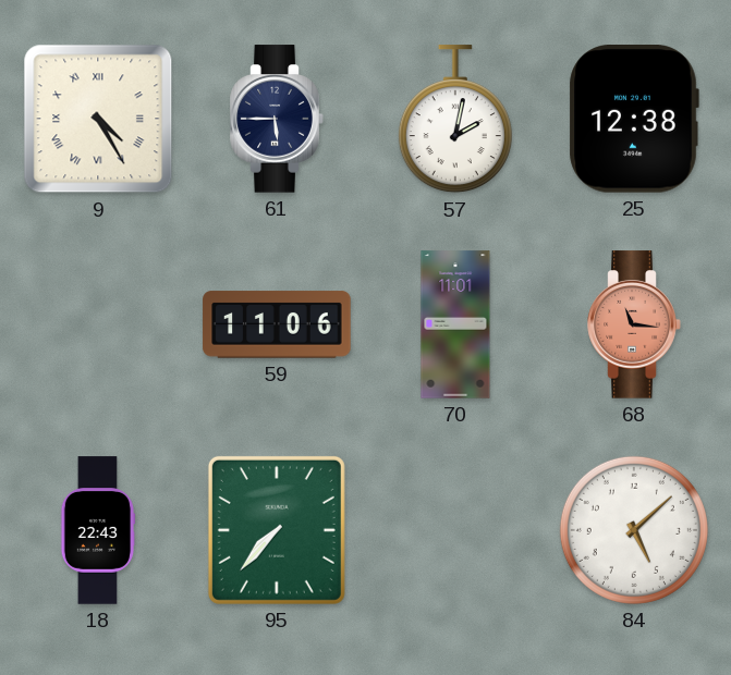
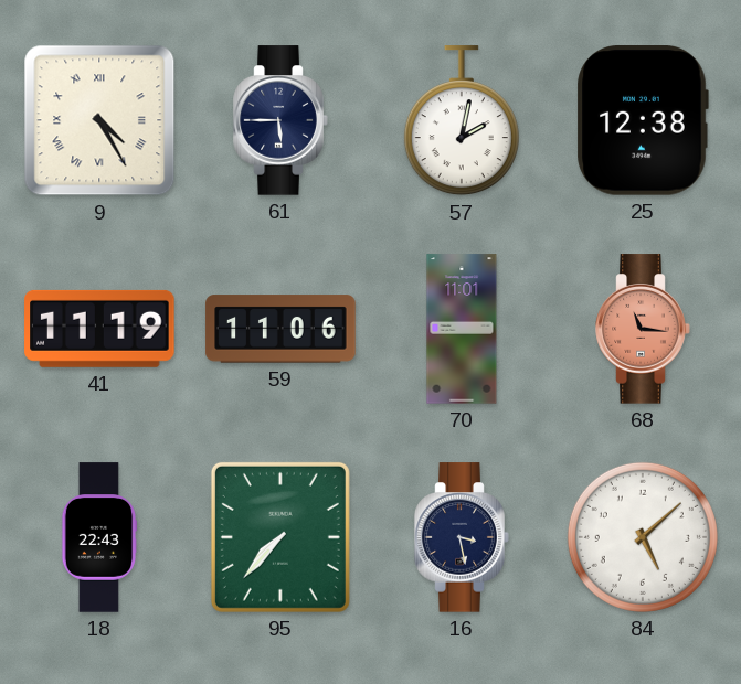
41: none -> 11:19
16: none -> 3:28
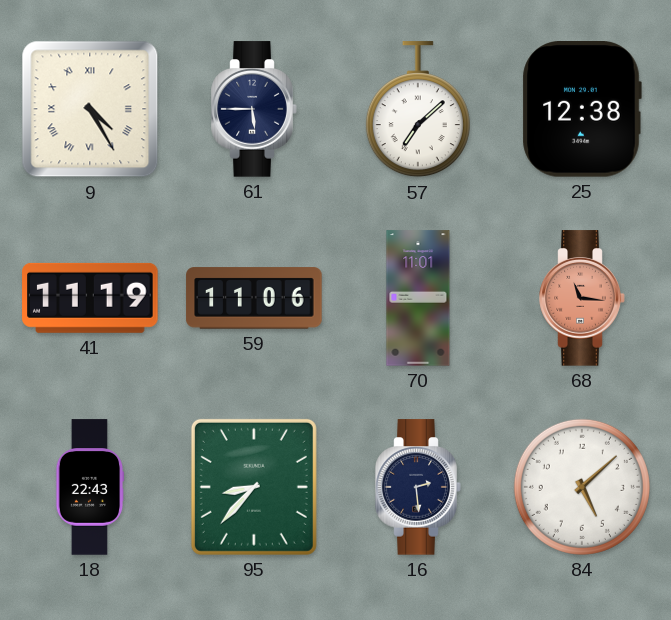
57: 2:02 -> 7:08
95: 7:37 -> 8:37
16: 3:28 -> 2:29
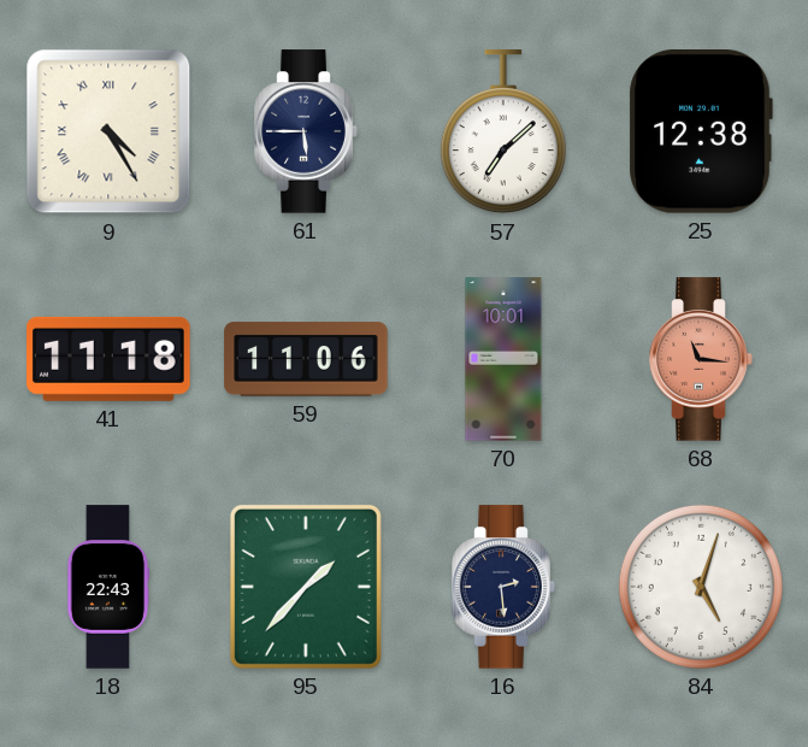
41: 11:19 -> 11:18
70: 11:01 -> 10:01
95: 8:37 -> 1:37
84: 5:08 -> 5:03
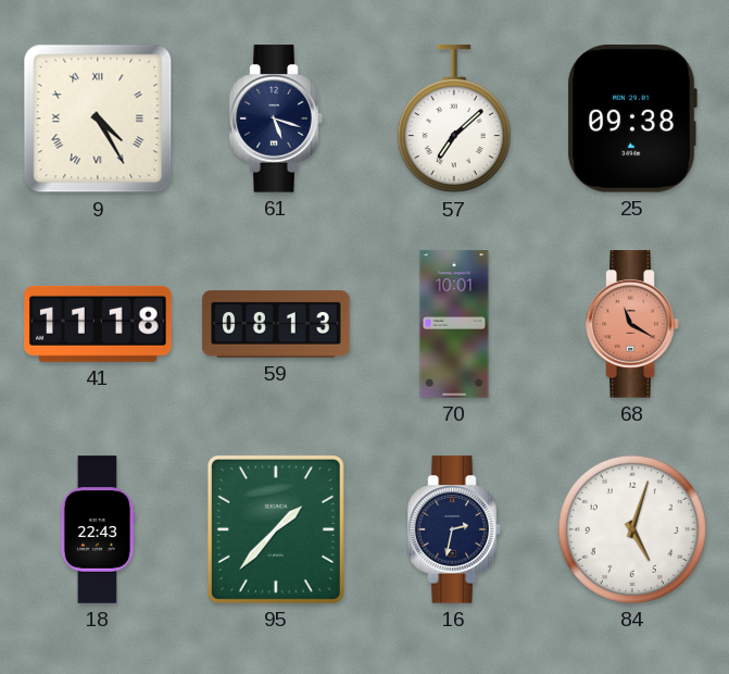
61: 5:45 -> 5:18
25: 12:38 -> 09:38
59: 11:06 -> 08:13
68: 11:16 -> 11:20
16: 2:29 -> 2:32
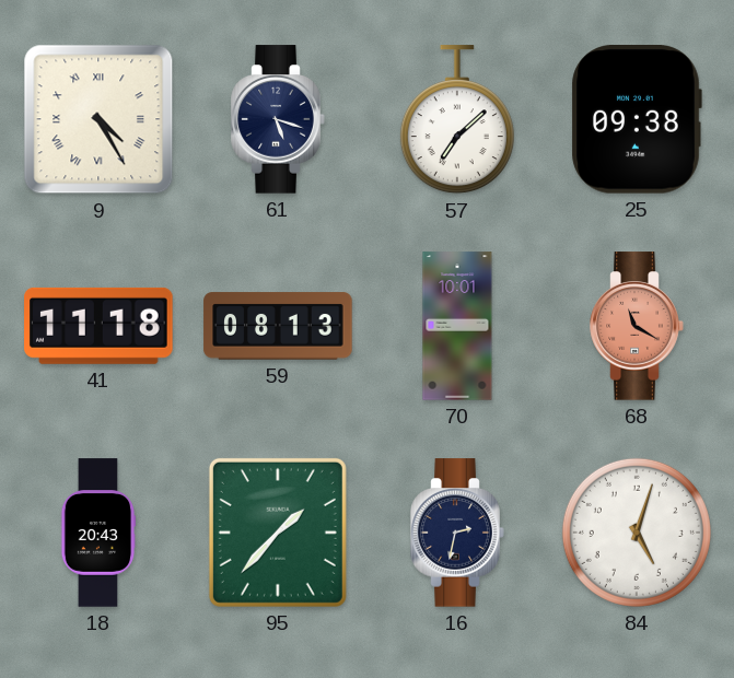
18: 22:43 -> 20:43
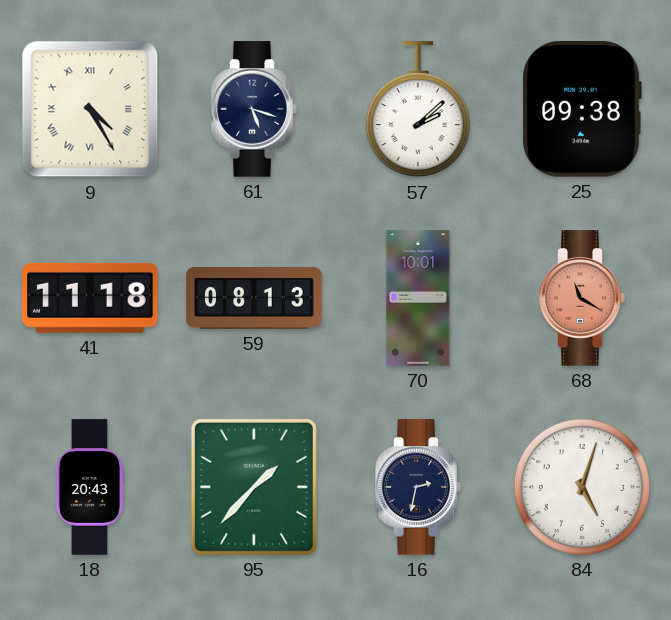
57: 7:08 -> 2:08
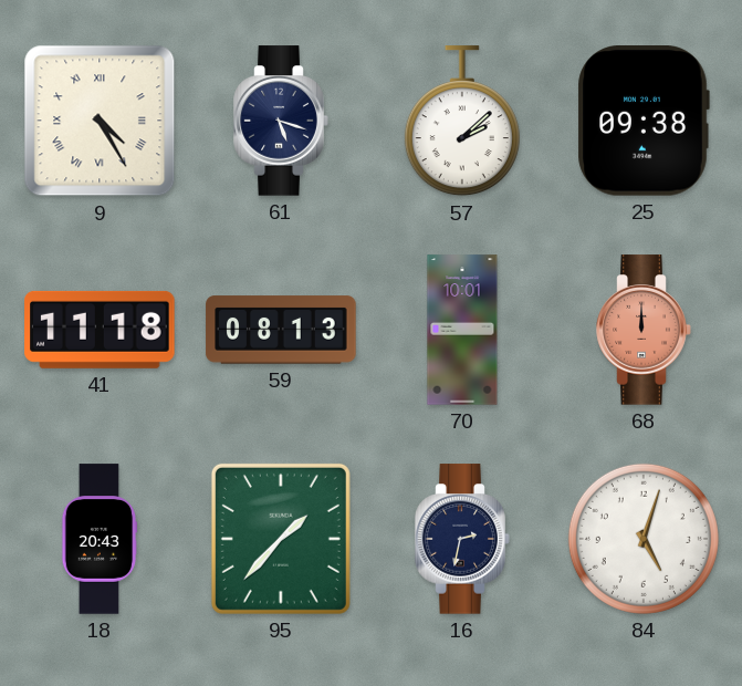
68: 11:20 -> 12:00
